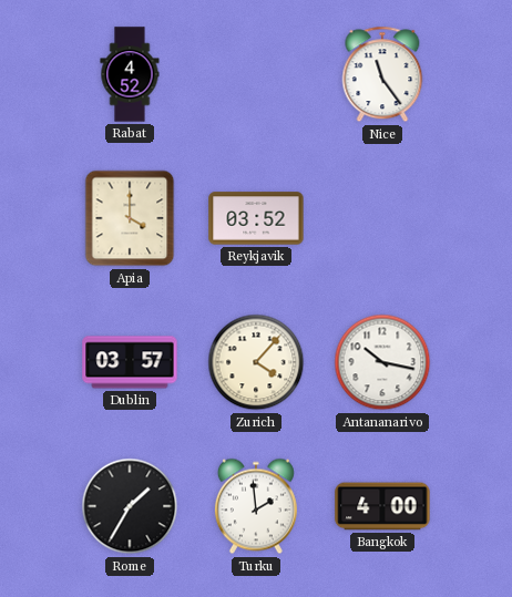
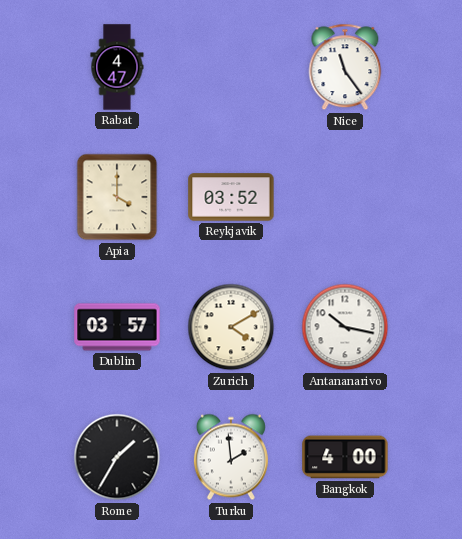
Rabat: 4:52 -> 4:47
Zurich: 4:07 -> 4:10
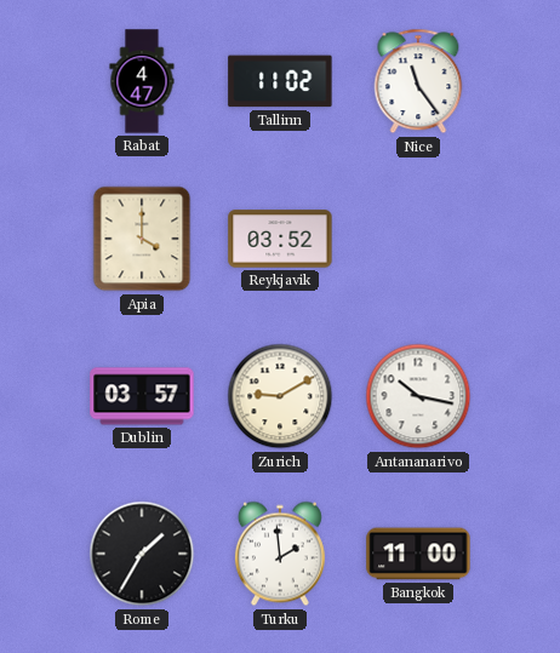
Tallinn: none -> 11:02
Zurich: 4:10 -> 9:10
Bangkok: 4:00 -> 11:00
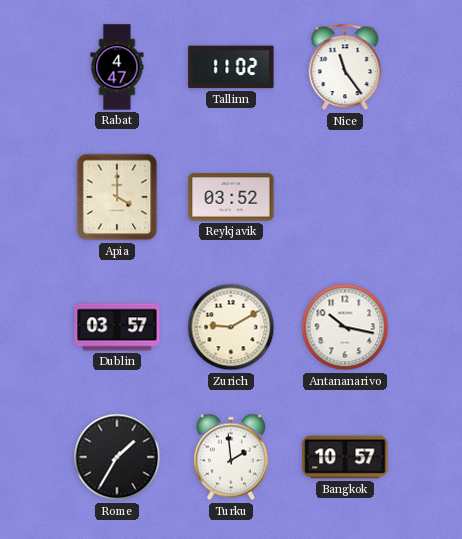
Bangkok: 11:00 -> 10:57
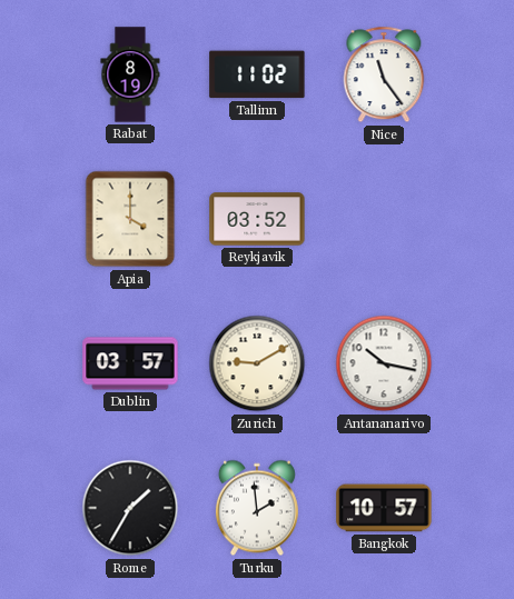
Rabat: 4:47 -> 8:19
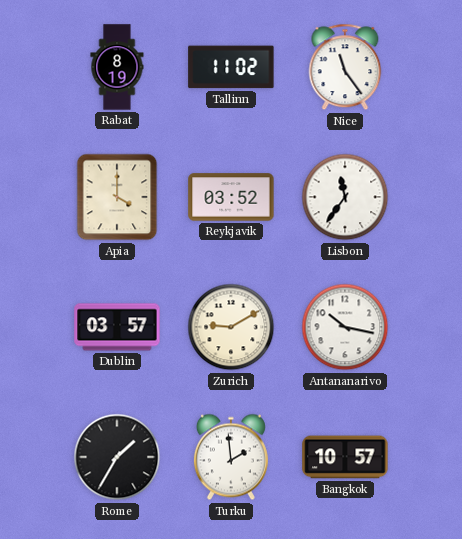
Lisbon: none -> 11:36
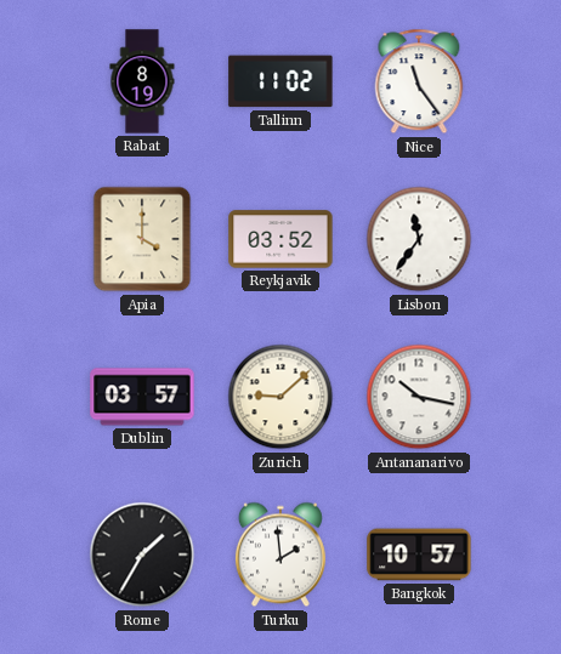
Zurich: 9:10 -> 9:08
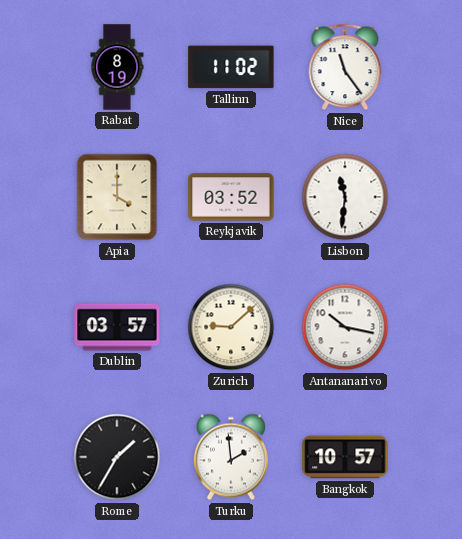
Lisbon: 11:36 -> 11:31
